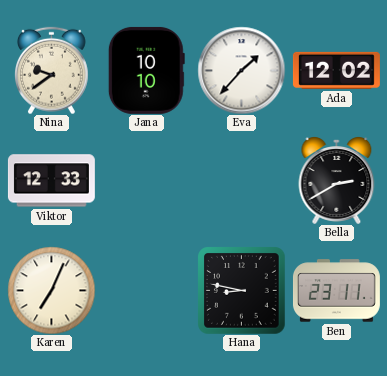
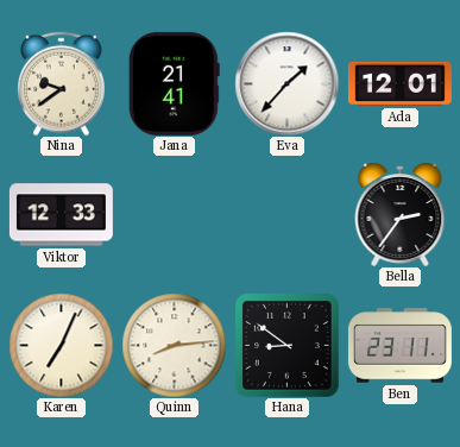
Jana: 10:10 -> 21:41
Ada: 12:02 -> 12:01
Bella: 2:40 -> 2:36
Quinn: none -> 8:14
Hana: 8:47 -> 8:51
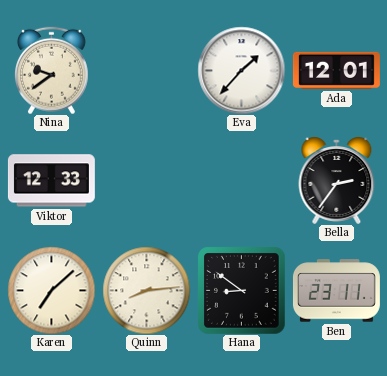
Jana: 21:41 -> none
Karen: 7:04 -> 7:08
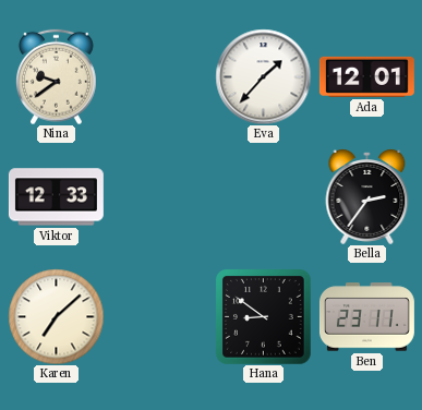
Quinn: 8:14 -> none
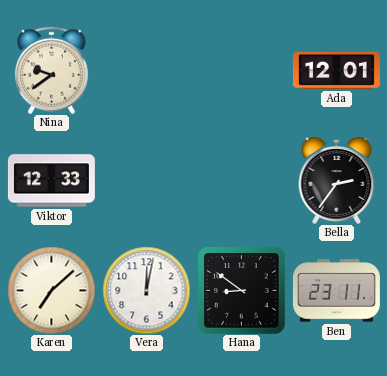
Eva: 1:37 -> none
Vera: none -> 12:02
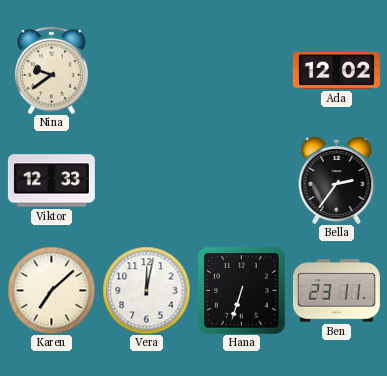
Ada: 12:01 -> 12:02
Hana: 8:51 -> 6:33
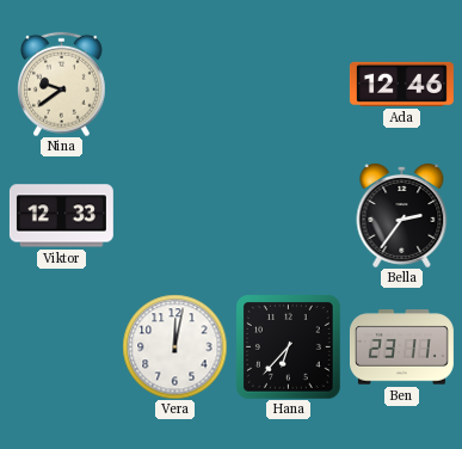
Ada: 12:02 -> 12:46
Karen: 7:08 -> none
Hana: 6:33 -> 6:37
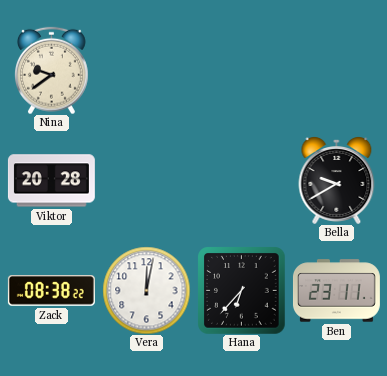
Ada: 12:46 -> none
Viktor: 12:33 -> 20:28
Bella: 2:36 -> 9:40
Zack: none -> 08:38
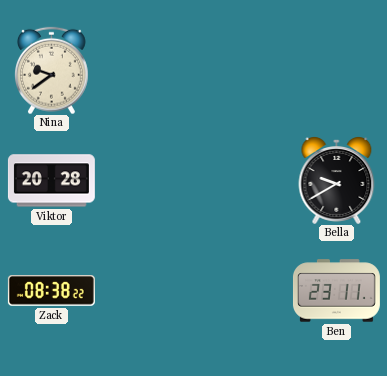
Vera: 12:02 -> none
Hana: 6:37 -> none
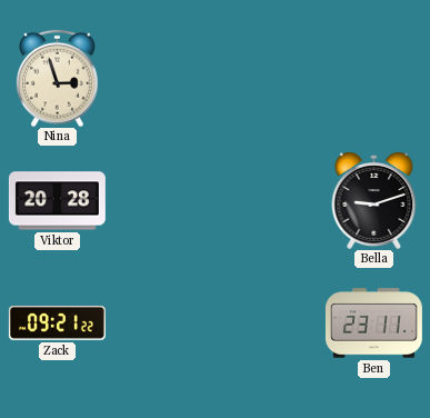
Nina: 9:39 -> 2:57
Bella: 9:40 -> 9:12
Zack: 08:38 -> 09:21
